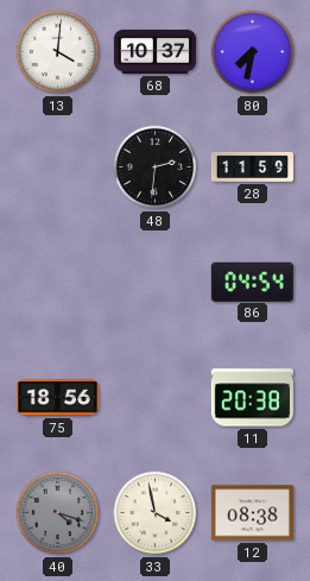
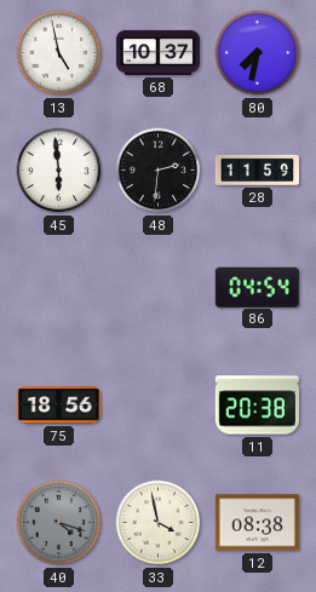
13: 4:01 -> 4:58
45: none -> 5:59
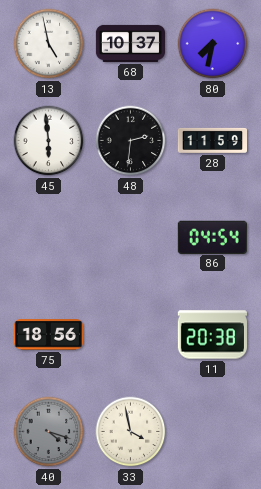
12: 08:38 -> none
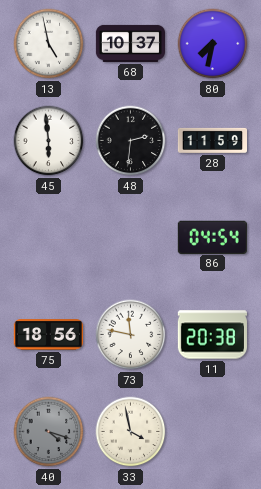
73: none -> 11:47
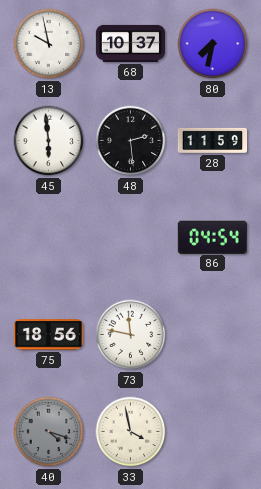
13: 4:58 -> 9:58
48: 2:31 -> 2:29
11: 20:38 -> none
